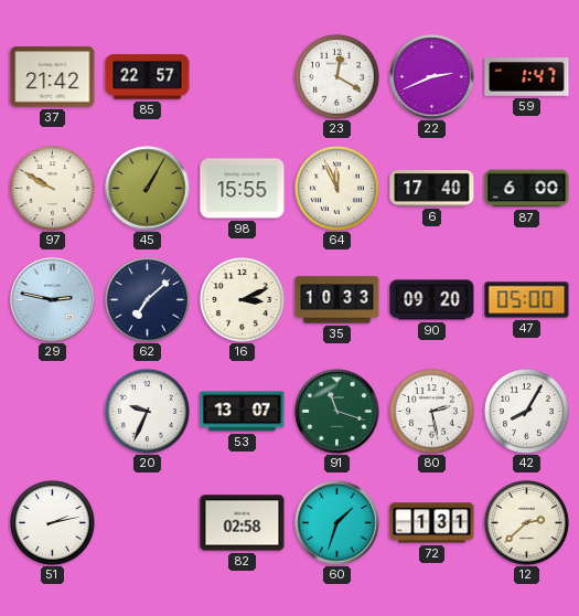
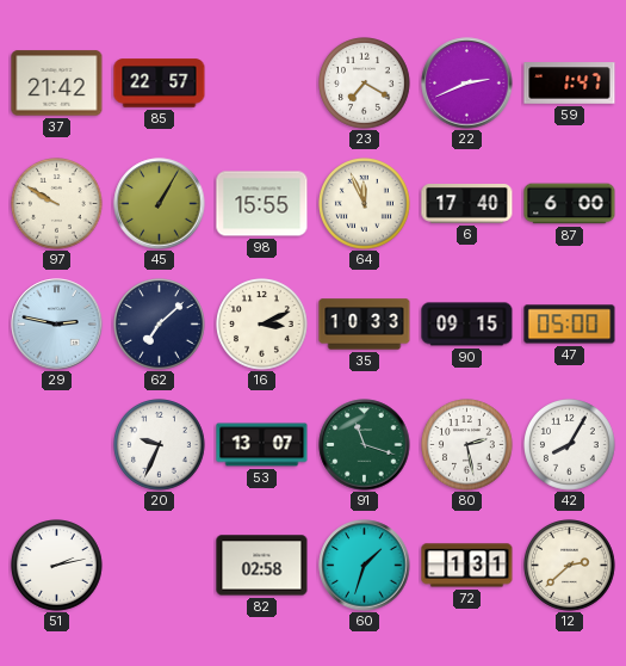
23: 12:20 -> 7:20
90: 09:20 -> 09:15
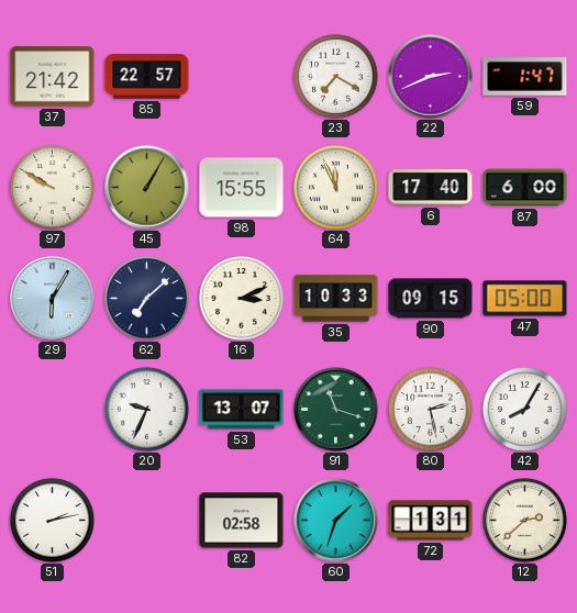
29: 2:47 -> 6:05
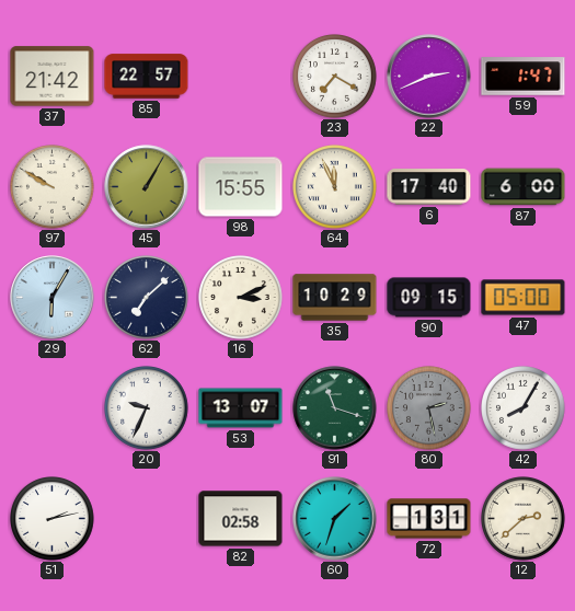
35: 10:33 -> 10:29
80 dial: white -> grey
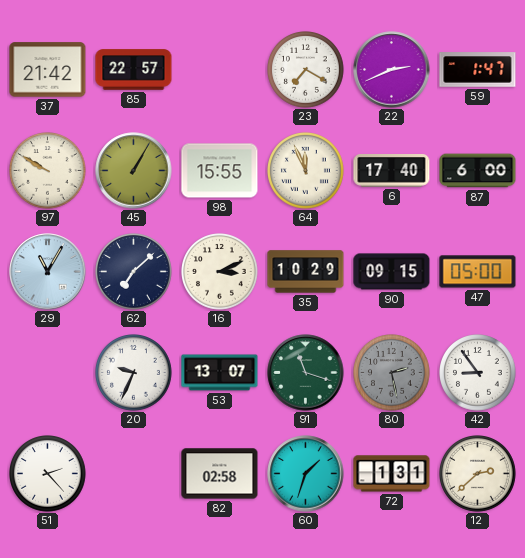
29: 6:05 -> 11:05
42: 8:05 -> 8:54
51: 2:13 -> 2:23
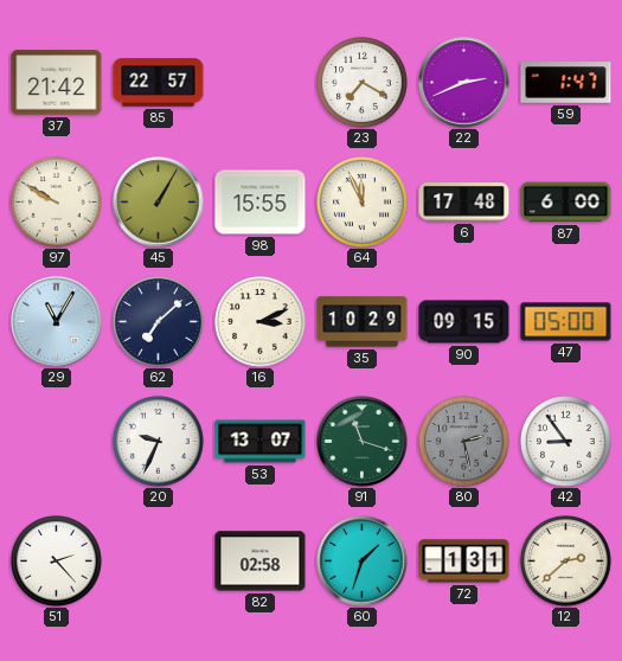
6: 17:40 -> 17:48
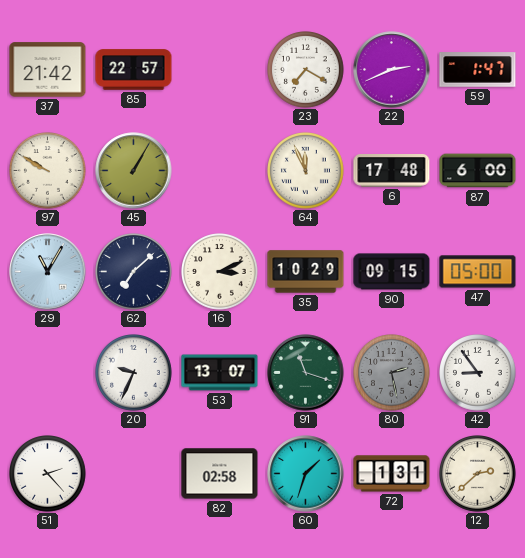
98: 15:55 -> none
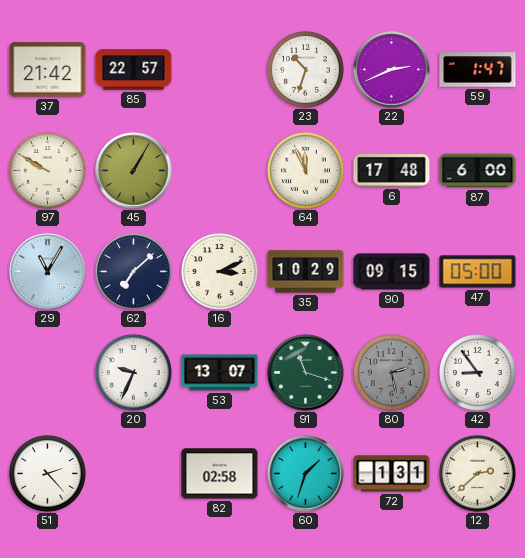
23: 7:20 -> 10:33
